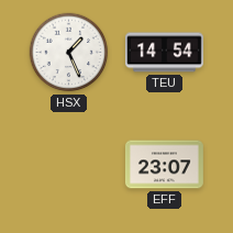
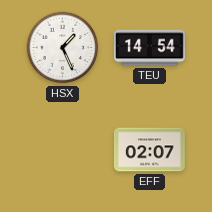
EFF: 23:07 -> 02:07
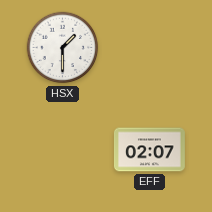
HSX: 1:26 -> 1:30
TEU: 14:54 -> none
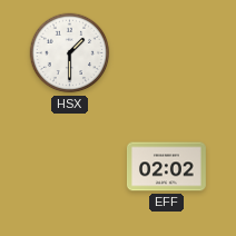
EFF: 02:07 -> 02:02
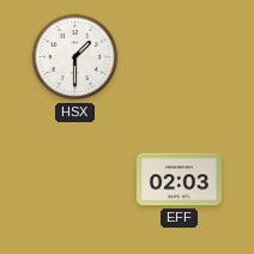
EFF: 02:02 -> 02:03
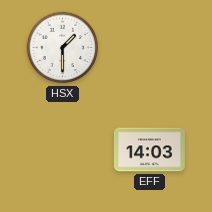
EFF: 02:03 -> 14:03
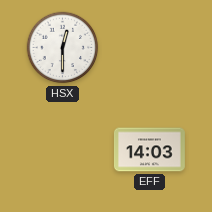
HSX: 1:30 -> 12:30
